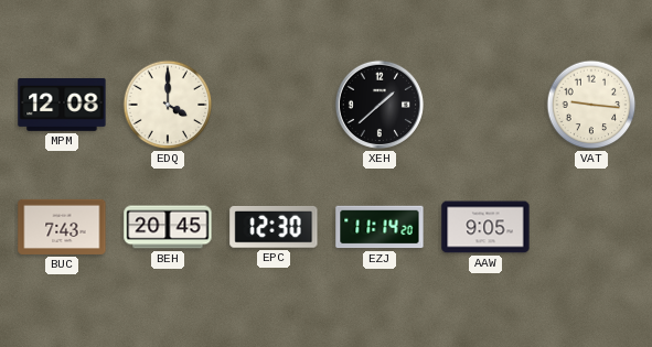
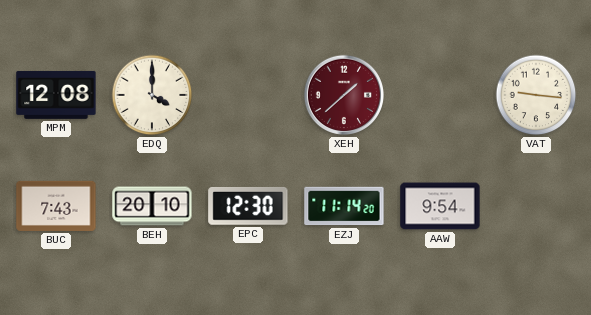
XEH dial: black -> burgundy
BEH: 20:45 -> 20:10
AAW: 9:05 -> 9:54
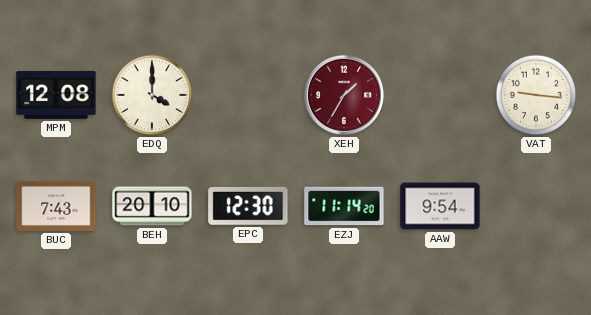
XEH: 1:38 -> 1:35
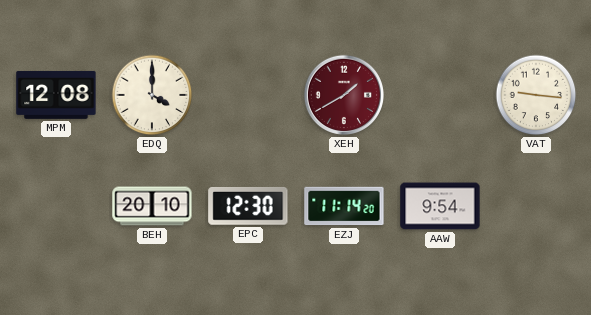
XEH: 1:35 -> 1:40
BUC: 7:43 -> none
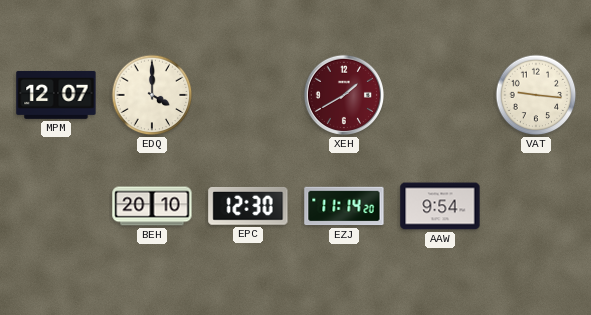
MPM: 12:08 -> 12:07
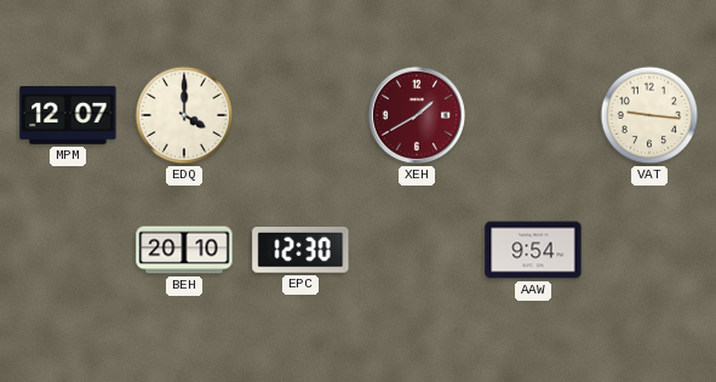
EZJ: 11:14 -> none
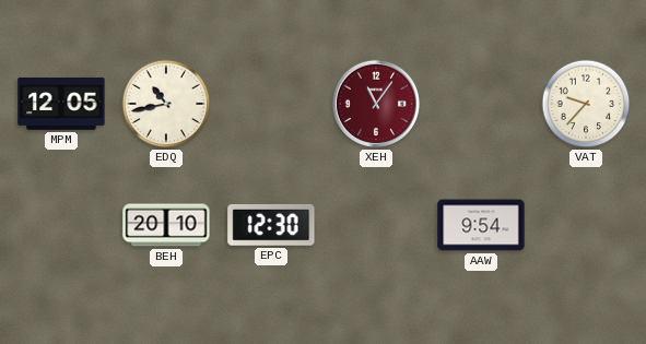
MPM: 12:07 -> 12:05
EDQ: 4:00 -> 10:43
XEH: 1:40 -> 11:06
VAT: 9:16 -> 9:37
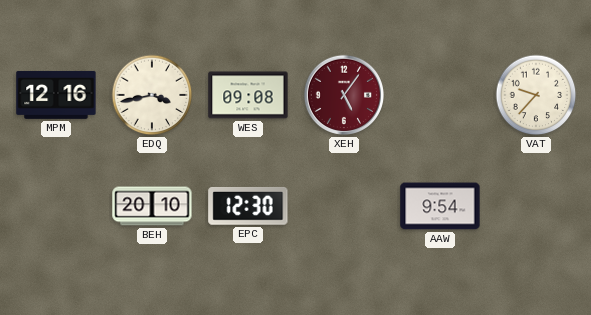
MPM: 12:05 -> 12:16
EDQ: 10:43 -> 3:43
WES: none -> 09:08
XEH: 11:06 -> 5:06
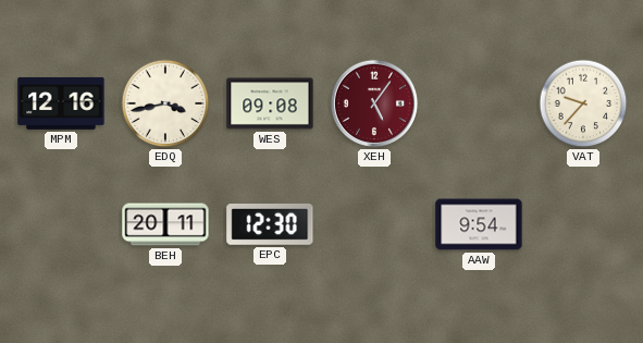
BEH: 20:10 -> 20:11
